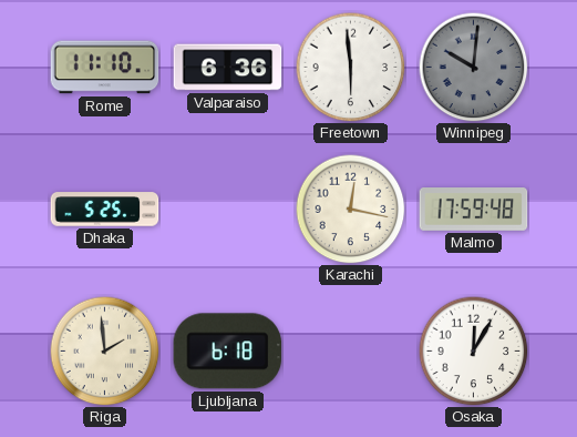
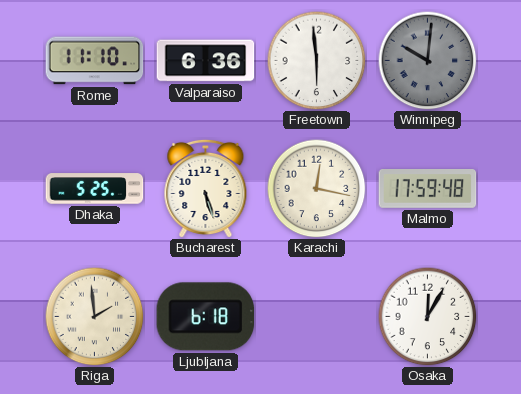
Bucharest: none -> 5:27
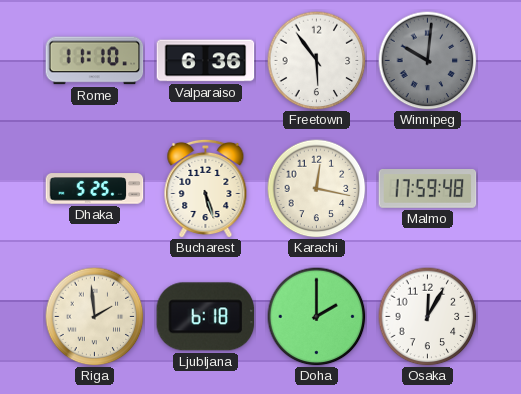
Freetown: 5:59 -> 5:54
Doha: none -> 2:00
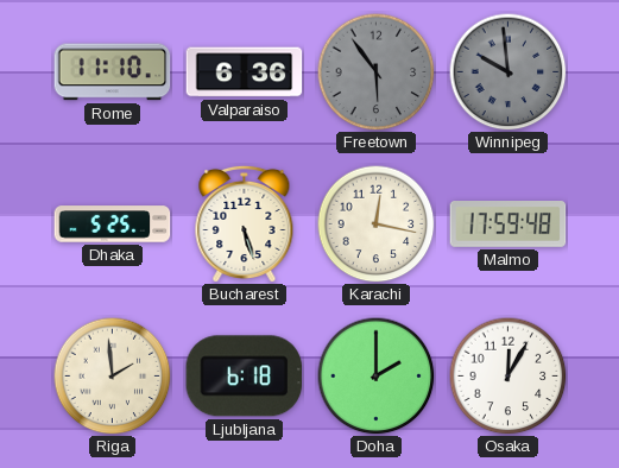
Freetown dial: white -> grey
Winnipeg: 10:01 -> 9:59
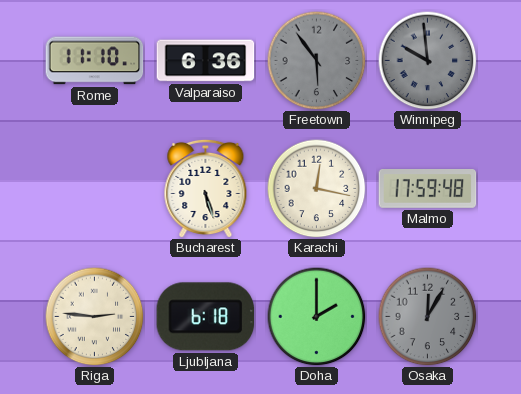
Dhaka: 5:25 -> none
Riga: 1:59 -> 2:46
Osaka dial: white -> grey
